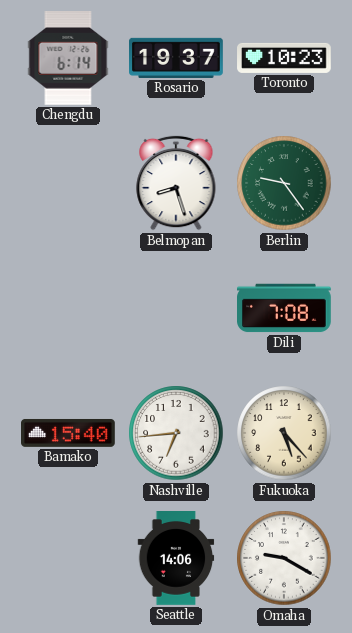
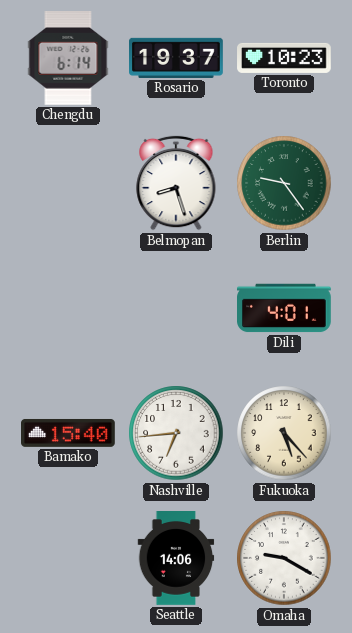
Dili: 7:08 -> 4:01
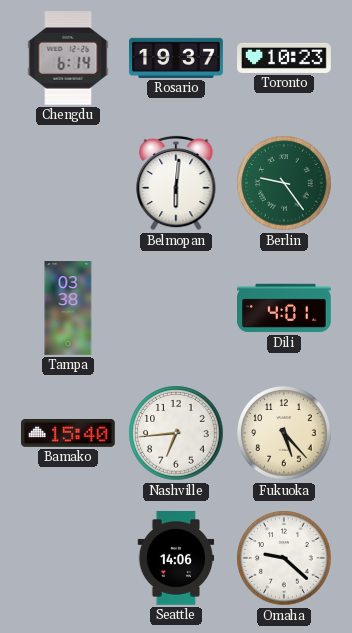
Belmopan: 8:27 -> 6:01
Tampa: none -> 03:38
Omaha: 9:20 -> 9:22
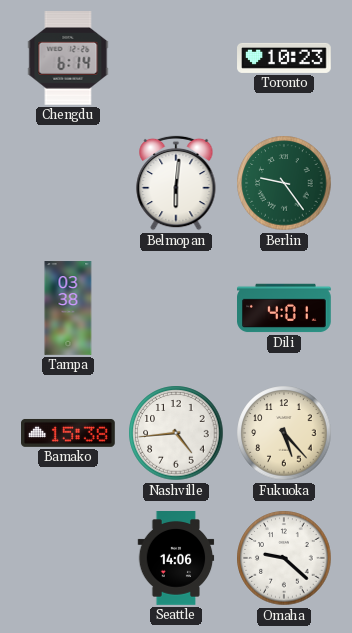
Rosario: 19:37 -> none
Bamako: 15:40 -> 15:38
Nashville: 6:44 -> 4:44
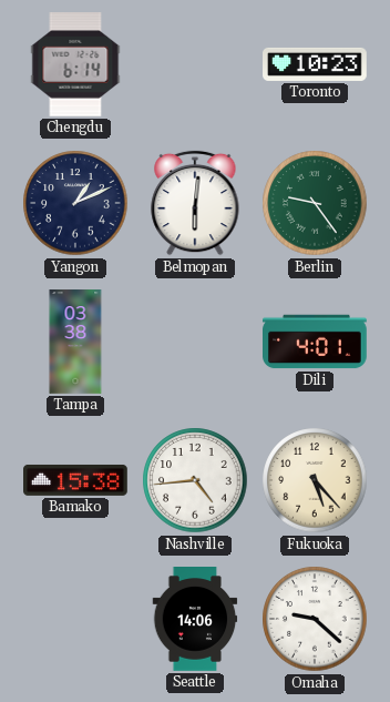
Yangon: none -> 1:11
